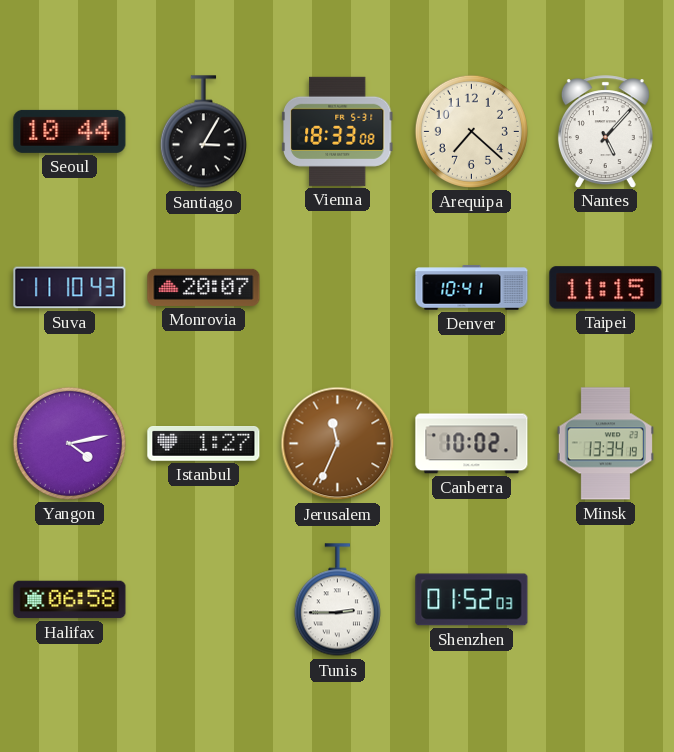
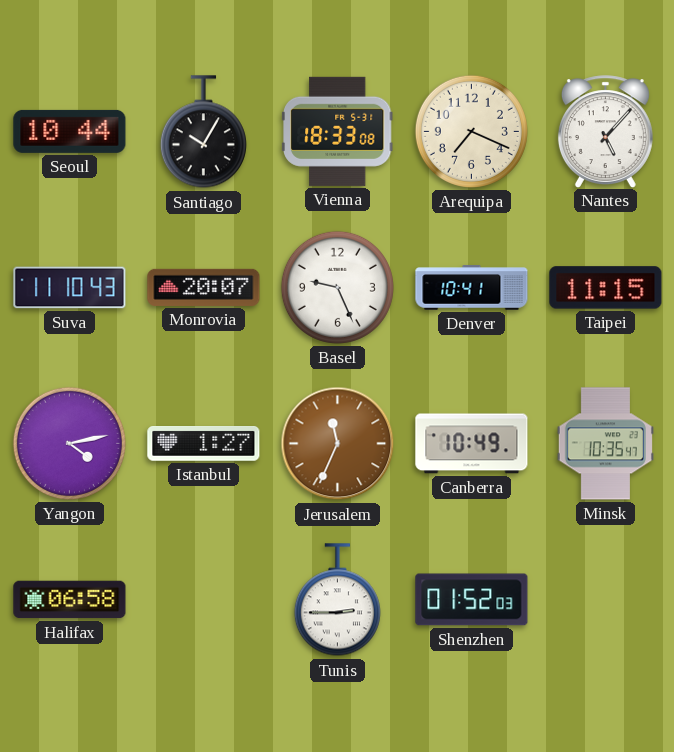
Santiago: 3:05 -> 10:05
Arequipa: 7:22 -> 7:19
Basel: none -> 9:26
Canberra: 10:02 -> 10:49
Minsk: 13:34 -> 10:35
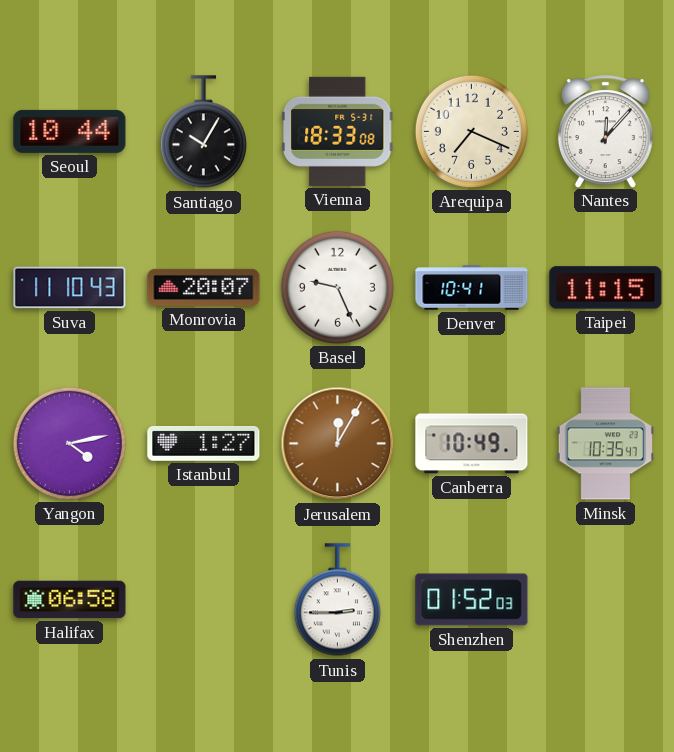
Nantes: 5:07 -> 12:07
Jerusalem: 11:34 -> 12:05
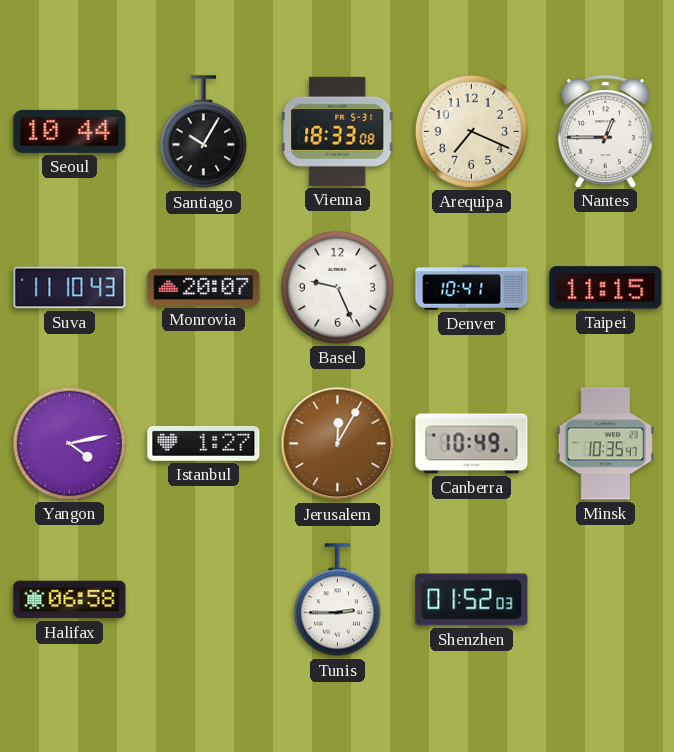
Nantes: 12:07 -> 12:45
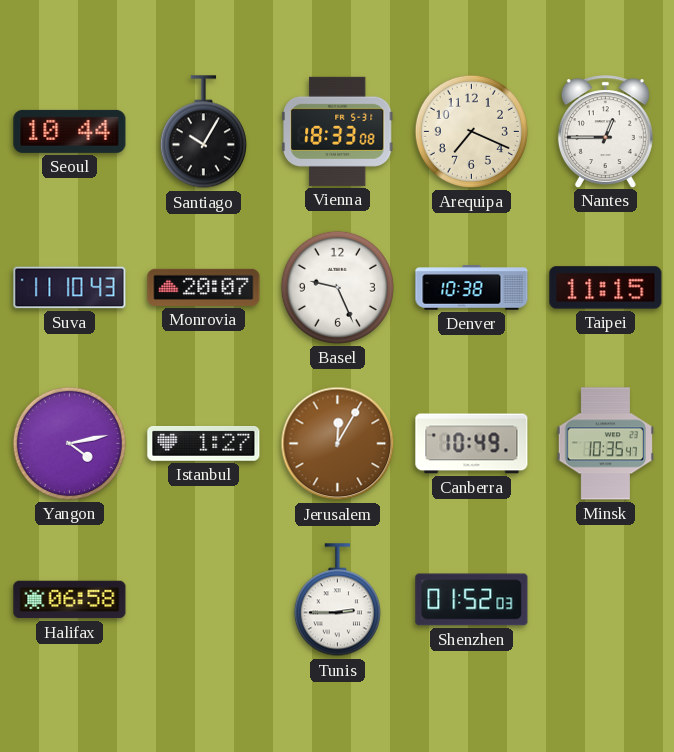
Denver: 10:41 -> 10:38
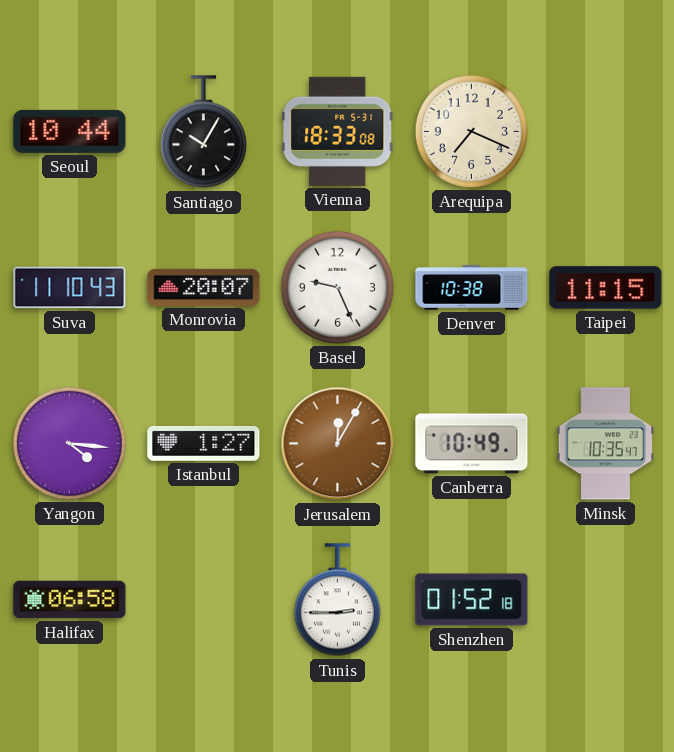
Nantes: 12:45 -> none
Yangon: 4:13 -> 4:16
Shenzhen: 01:52:03 -> 01:52:18
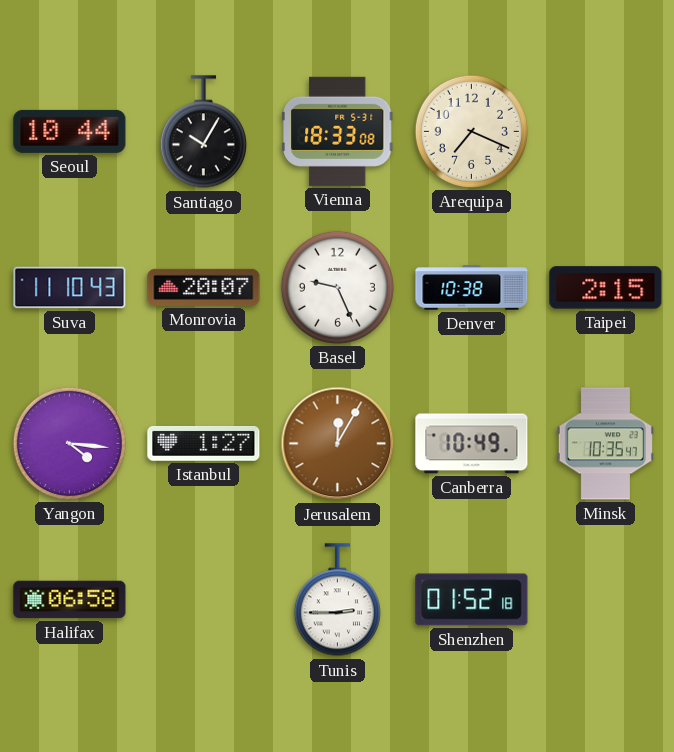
Taipei: 11:15 -> 2:15
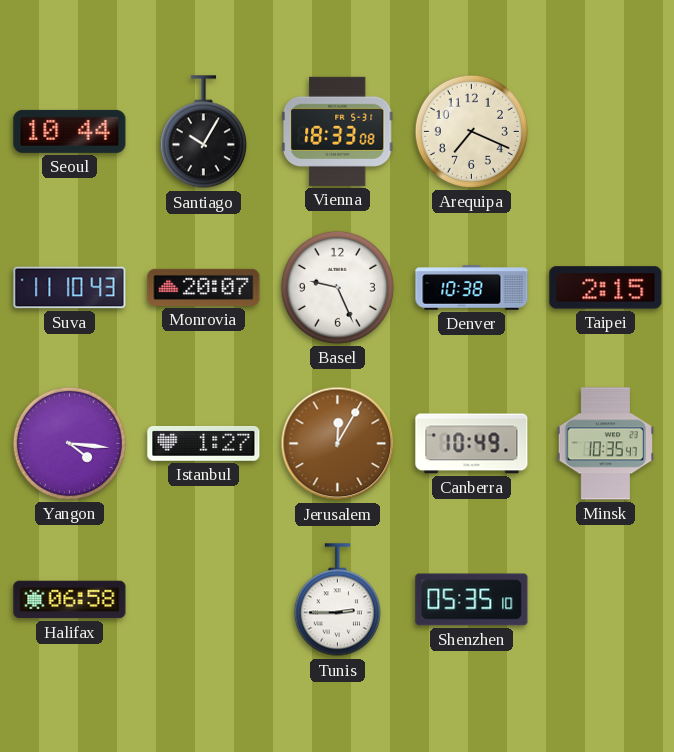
Shenzhen: 01:52 -> 05:35
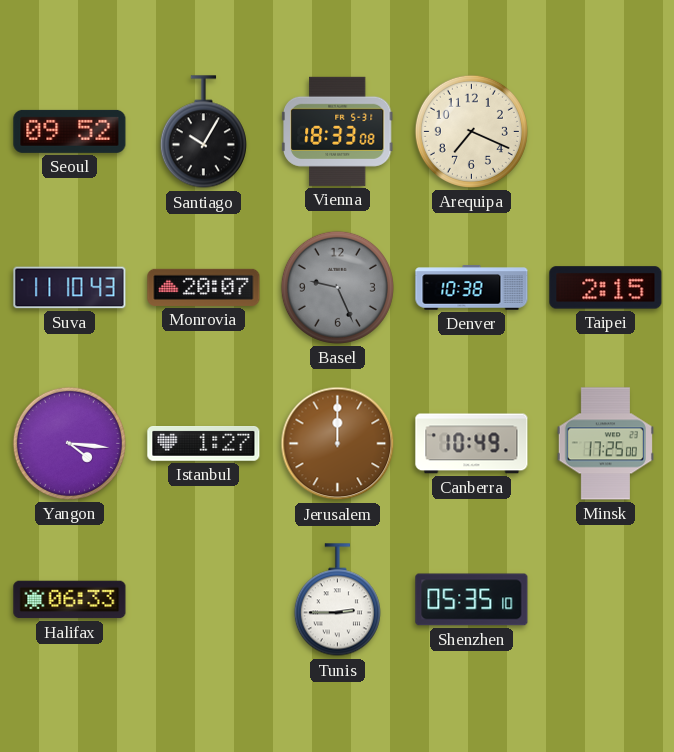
Seoul: 10:44 -> 09:52
Basel dial: white -> grey
Jerusalem: 12:05 -> 12:00
Minsk: 10:35 -> 17:25
Halifax: 06:58 -> 06:33
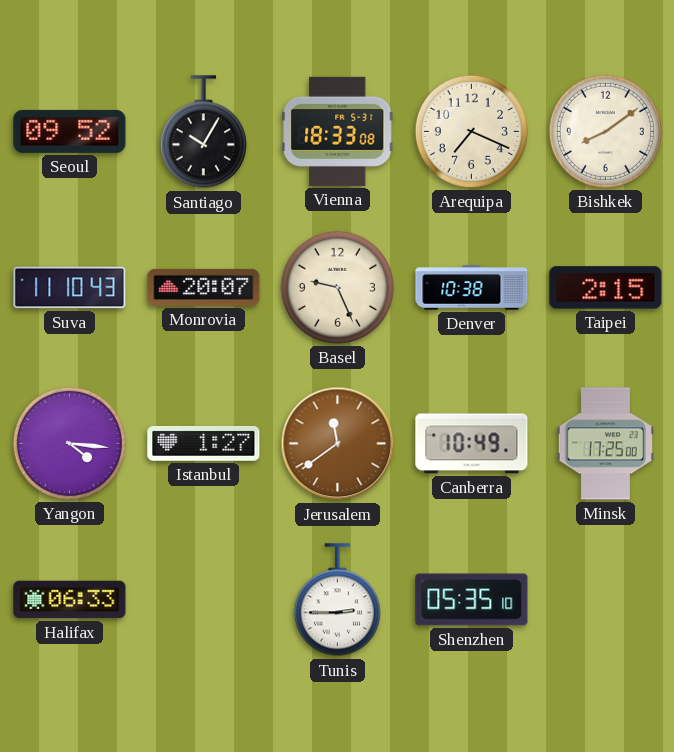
Bishkek: none -> 8:09
Basel dial: grey -> cream
Jerusalem: 12:00 -> 11:39
